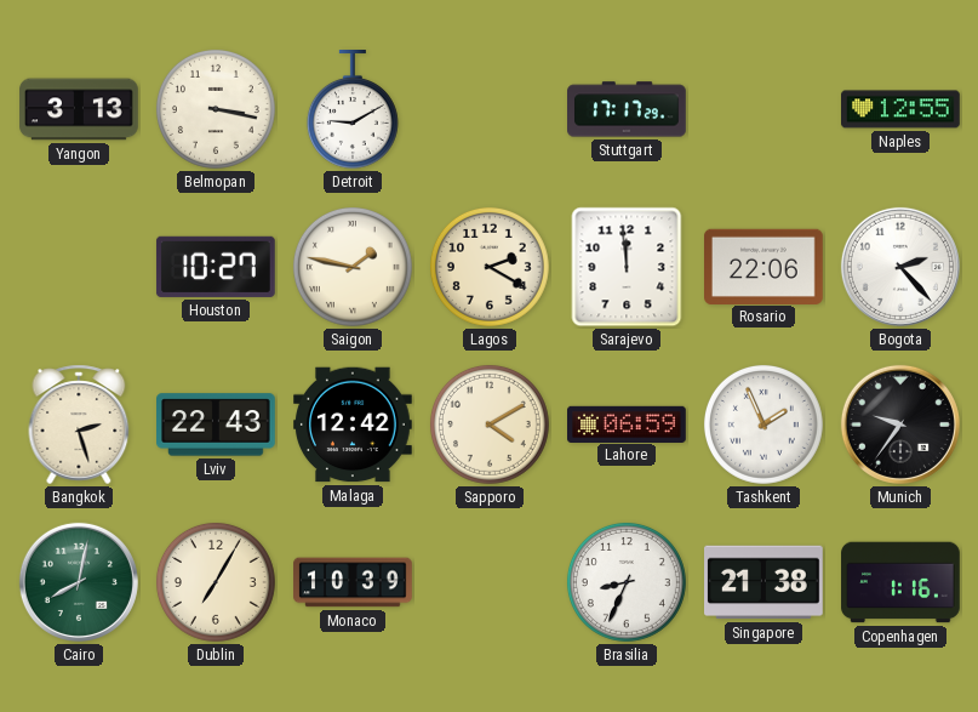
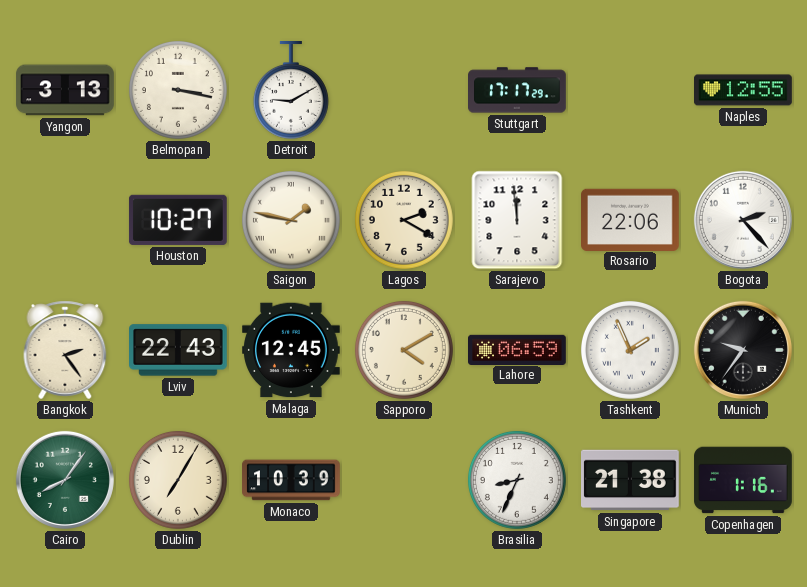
Bangkok: 2:27 -> 2:24
Malaga: 12:42 -> 12:45
Cairo: 8:02 -> 8:06
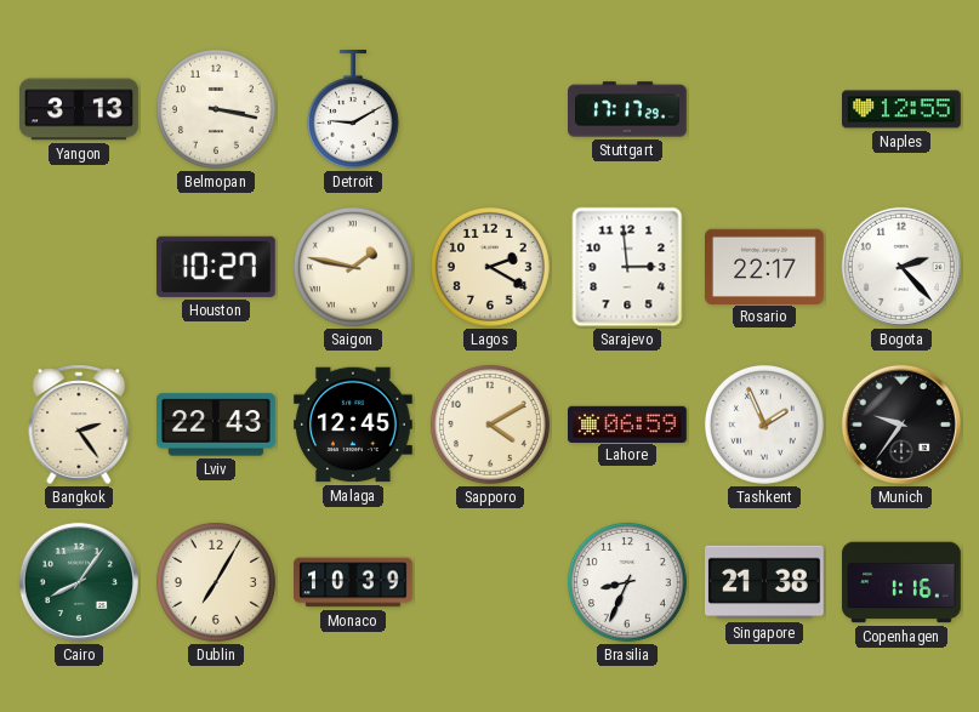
Sarajevo: 11:59 -> 2:59
Rosario: 22:06 -> 22:17
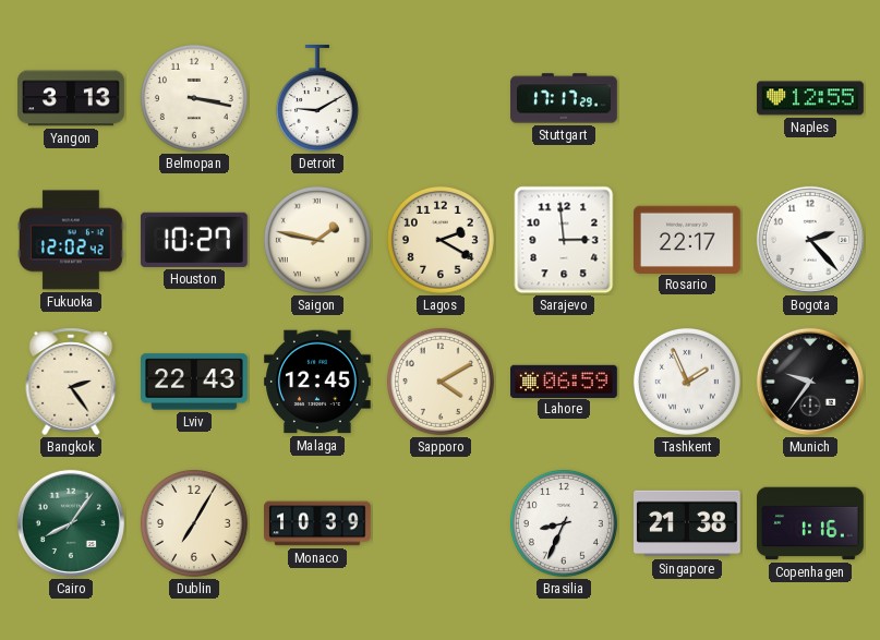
Fukuoka: none -> 12:02
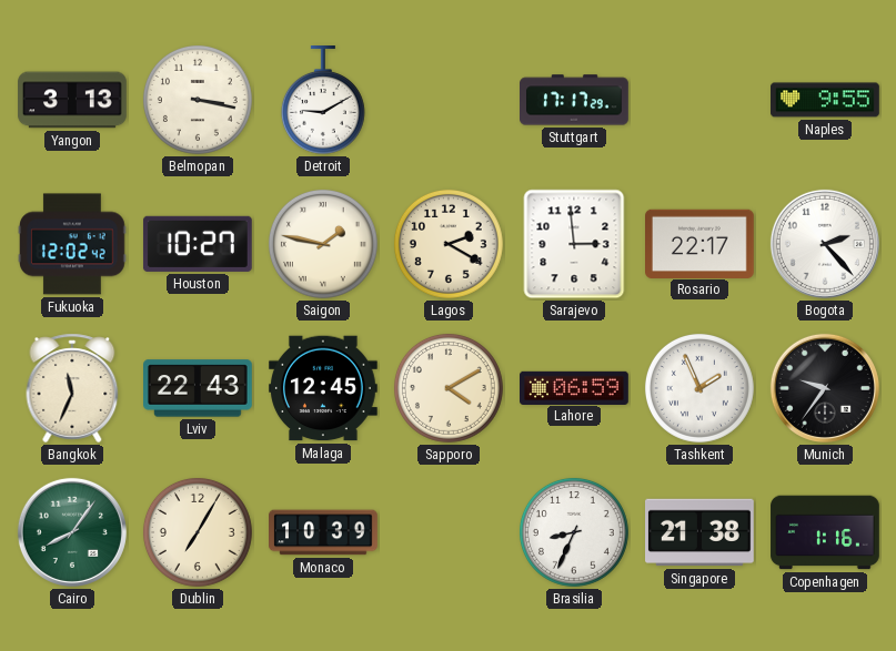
Naples: 12:55 -> 9:55
Bangkok: 2:24 -> 11:34
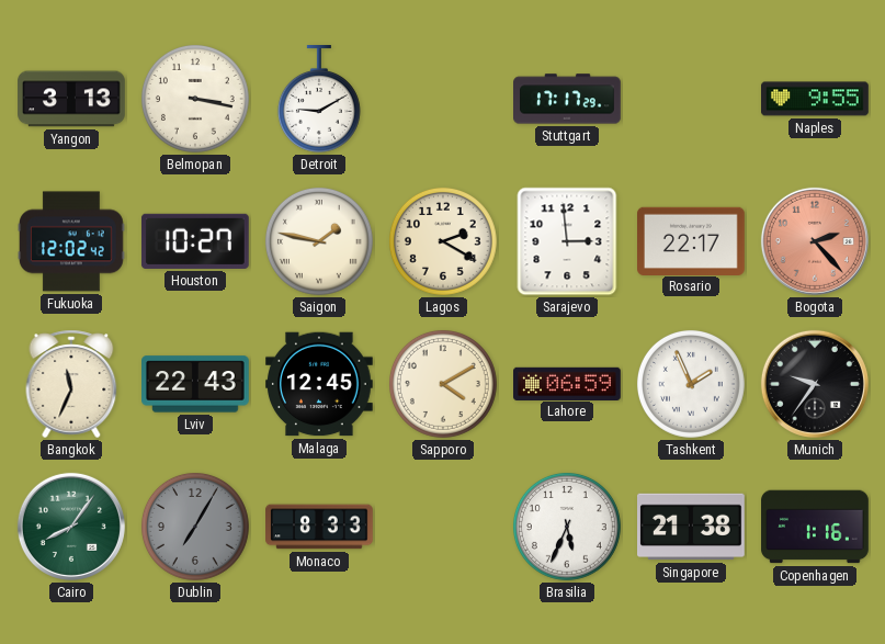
Bogota dial: white -> salmon
Dublin dial: cream -> grey
Monaco: 10:39 -> 8:33
Brasilia: 8:34 -> 5:34
